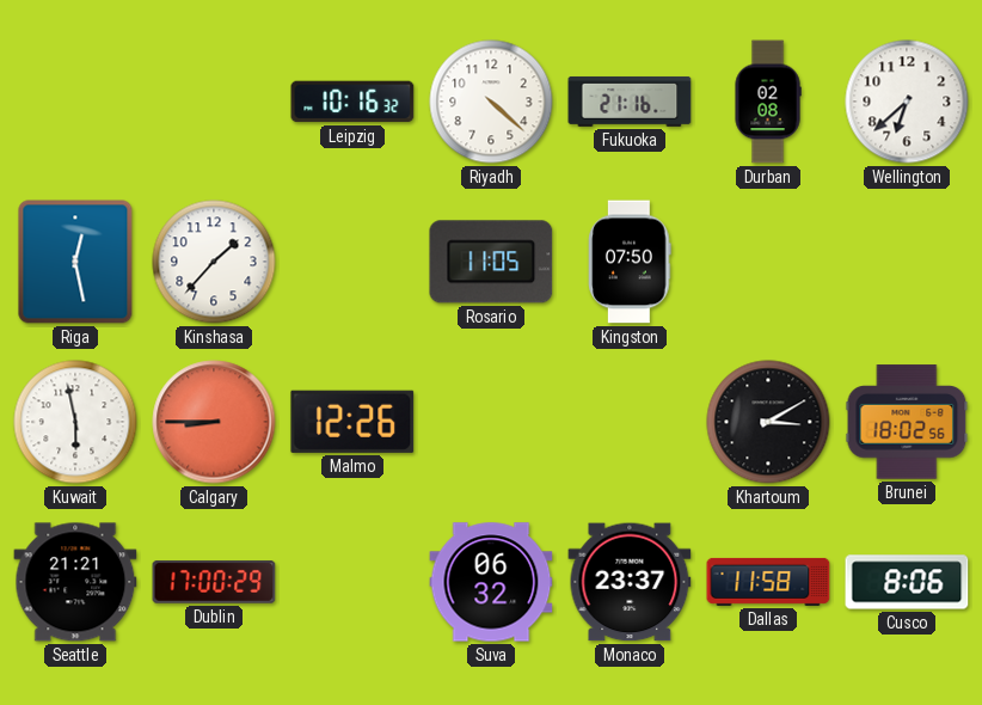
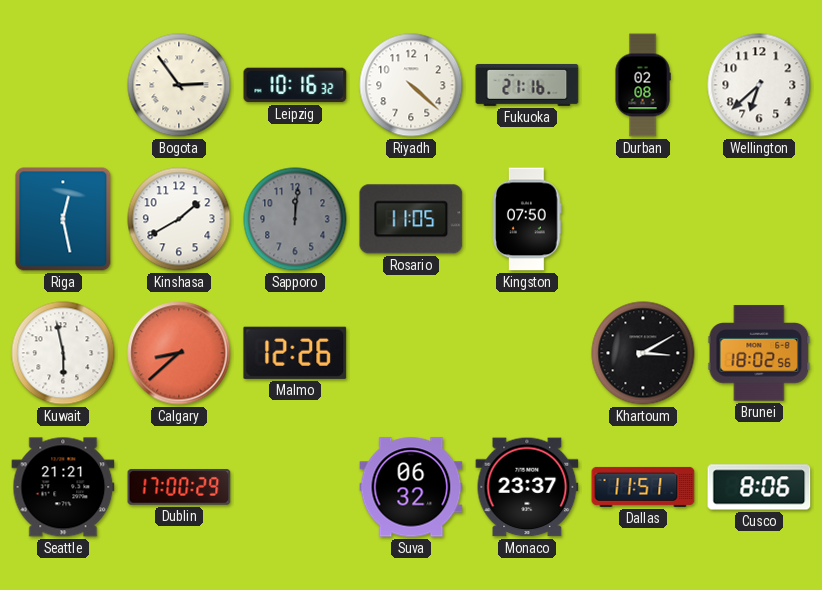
Bogota: none -> 2:54
Kinshasa: 1:37 -> 1:40
Sapporo: none -> 12:01
Calgary: 8:45 -> 8:38
Dallas: 11:58 -> 11:51
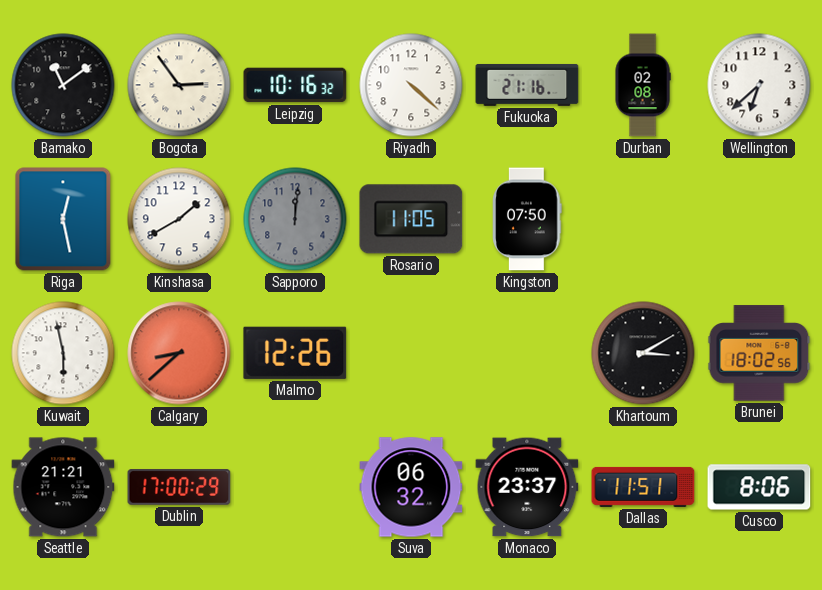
Bamako: none -> 11:09
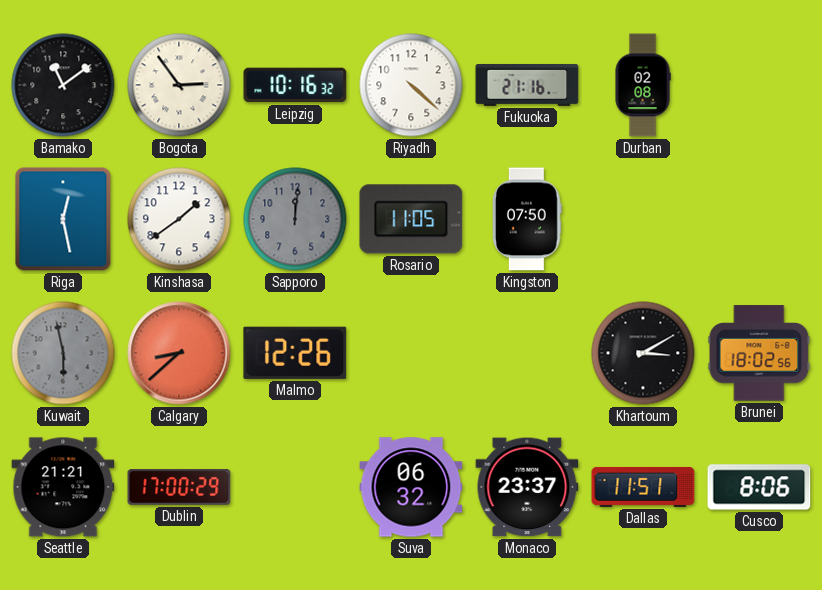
Wellington: 6:38 -> none
Kinshasa: 1:40 -> 1:39
Kuwait dial: white -> grey
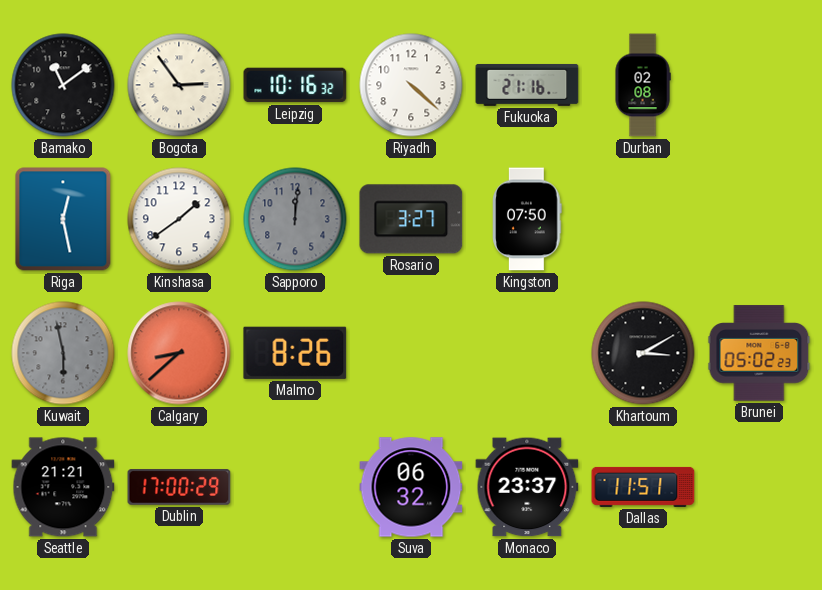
Rosario: 11:05 -> 3:27
Malmo: 12:26 -> 8:26
Brunei: 18:02 -> 05:02
Cusco: 8:06 -> none
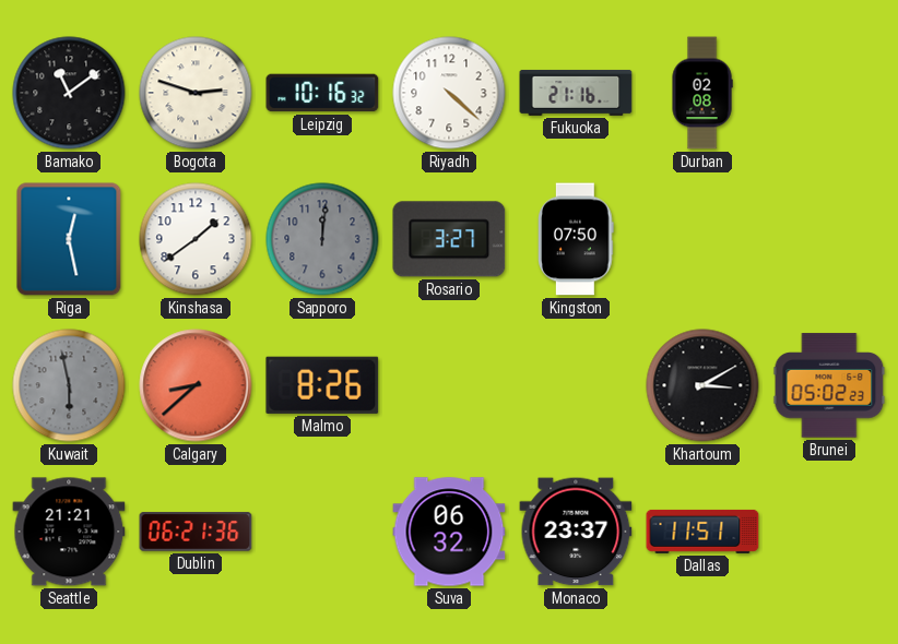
Bogota: 2:54 -> 2:48
Dublin: 17:00 -> 06:21
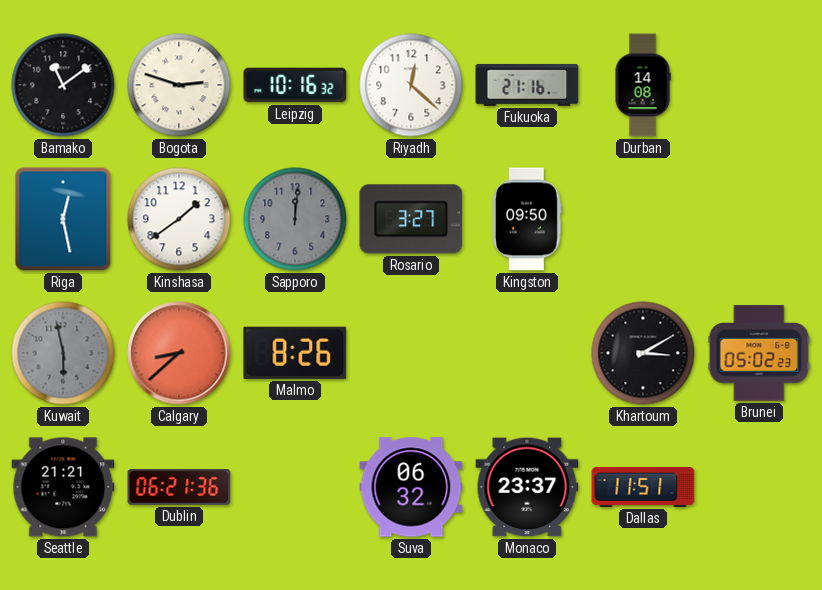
Riyadh: 4:22 -> 12:22
Durban: 02:08 -> 14:08
Kingston: 07:50 -> 09:50
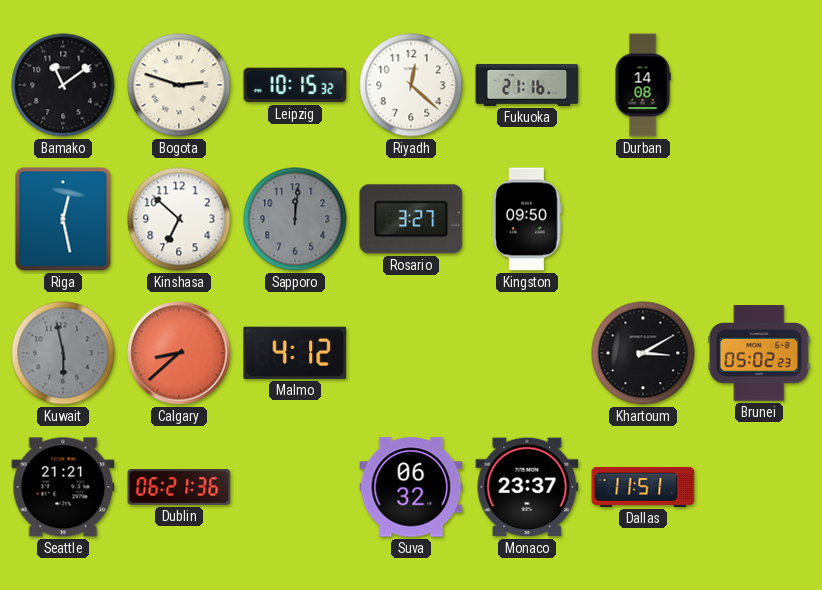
Leipzig: 10:16 -> 10:15
Kinshasa: 1:39 -> 6:52
Malmo: 8:26 -> 4:12
